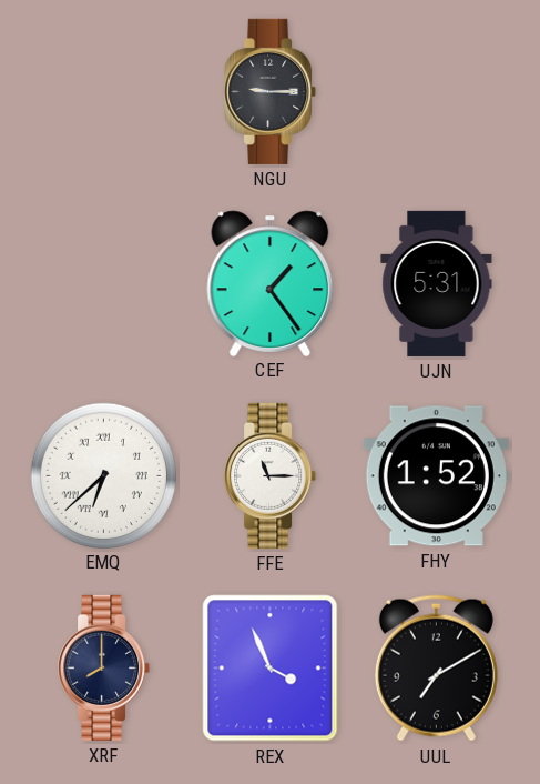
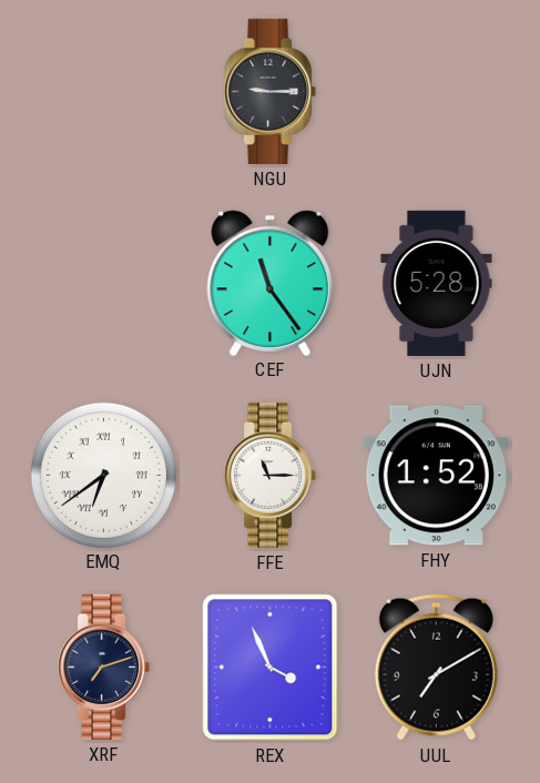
CEF: 1:24 -> 11:24
UJN: 5:31 -> 5:28
EMQ: 6:38 -> 6:39
XRF: 8:00 -> 7:12
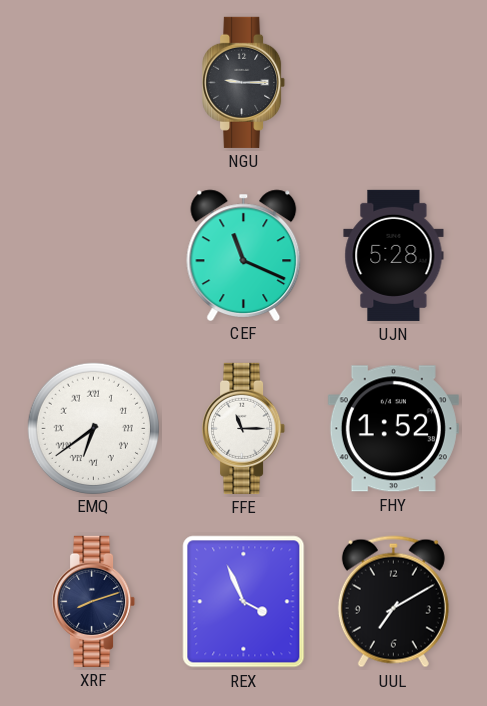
CEF: 11:24 -> 11:19
XRF: 7:12 -> 8:12
